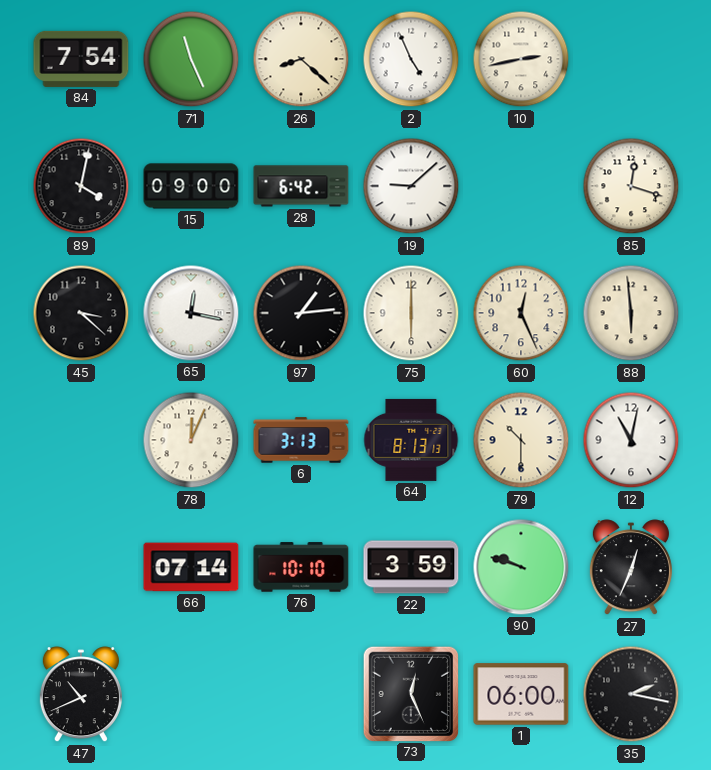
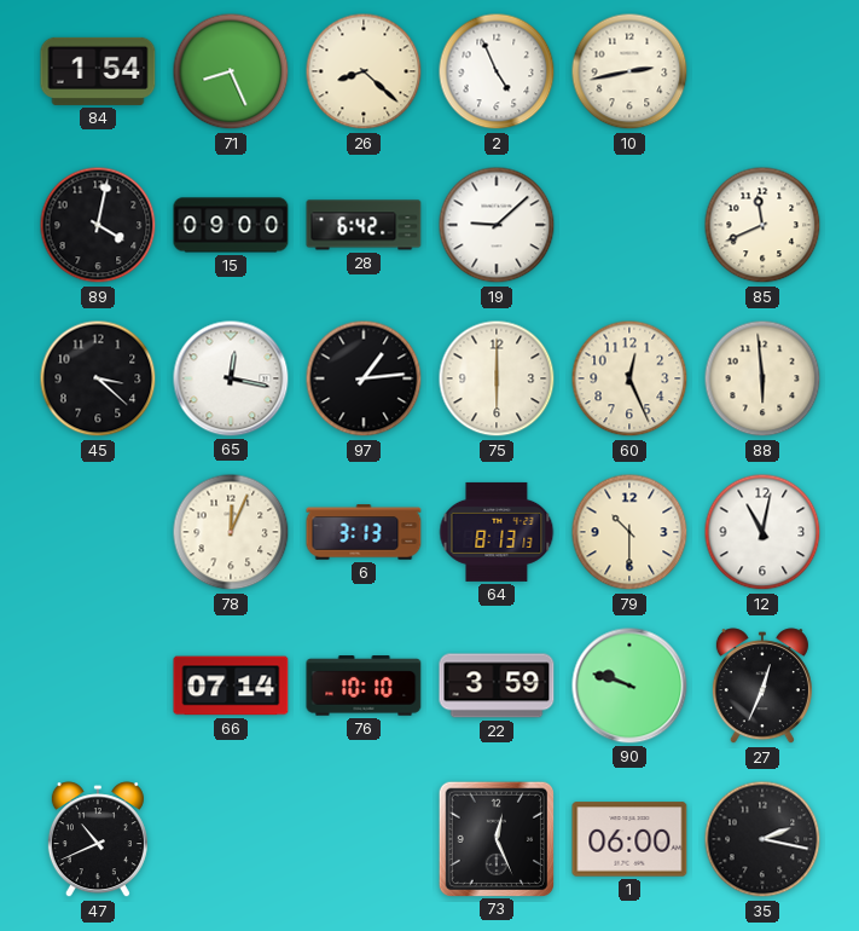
84: 7:54 -> 1:54
71: 11:26 -> 8:26
85: 12:18 -> 11:41
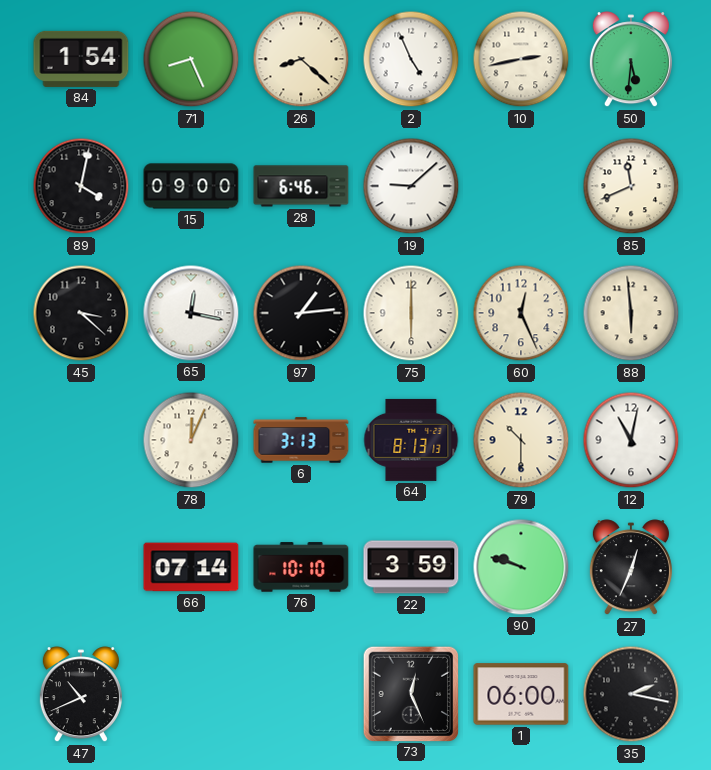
50: none -> 5:31
28: 6:42 -> 6:46
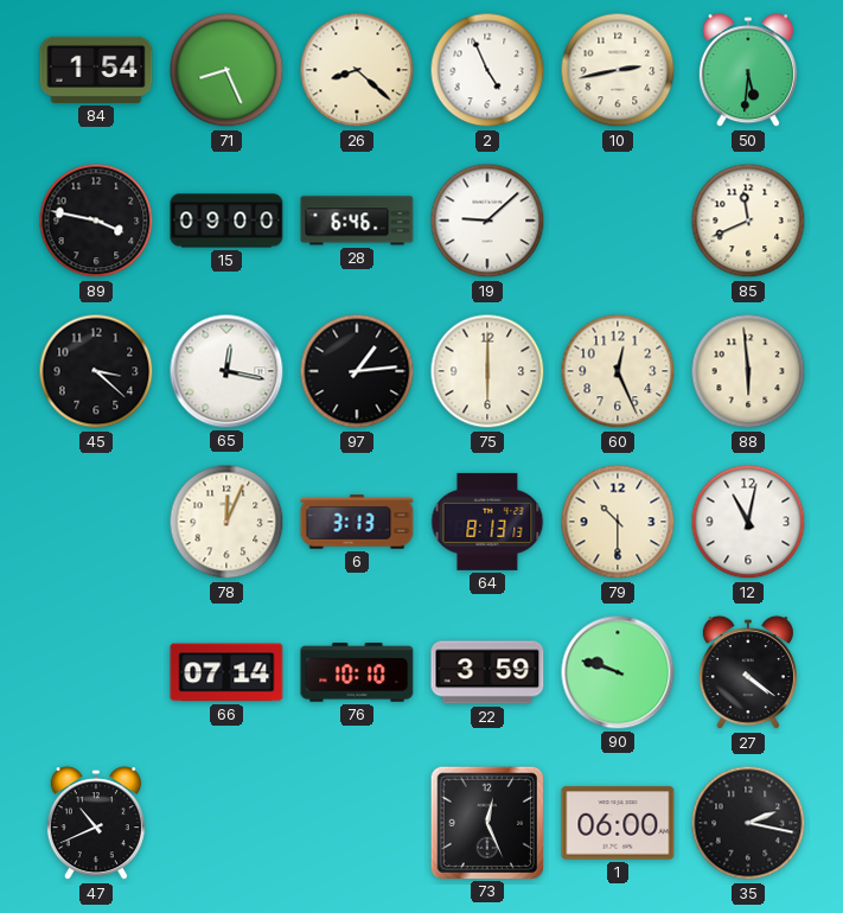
89: 4:02 -> 3:47
27: 12:34 -> 4:21
